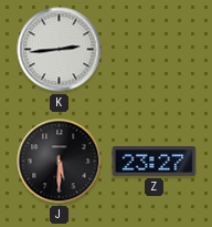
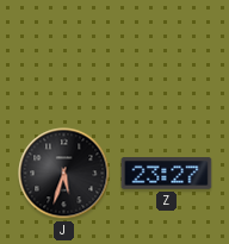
K: 2:44 -> none
J: 5:30 -> 5:33
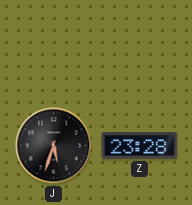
Z: 23:27 -> 23:28
